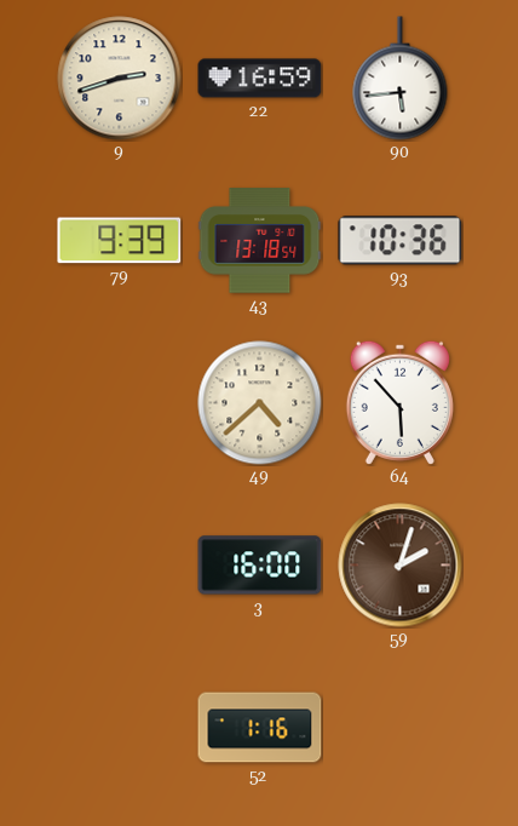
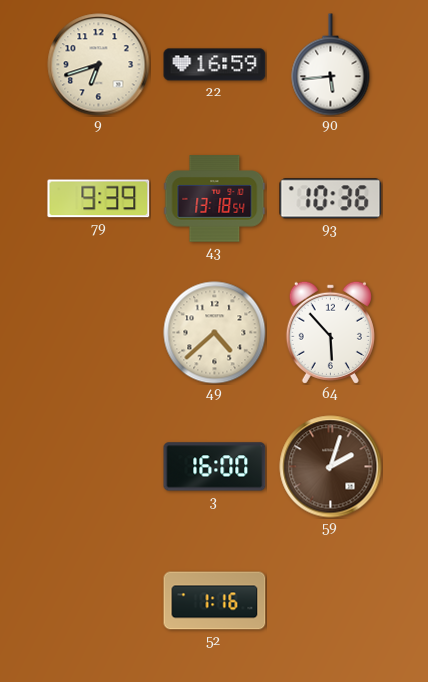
9: 2:42 -> 6:42
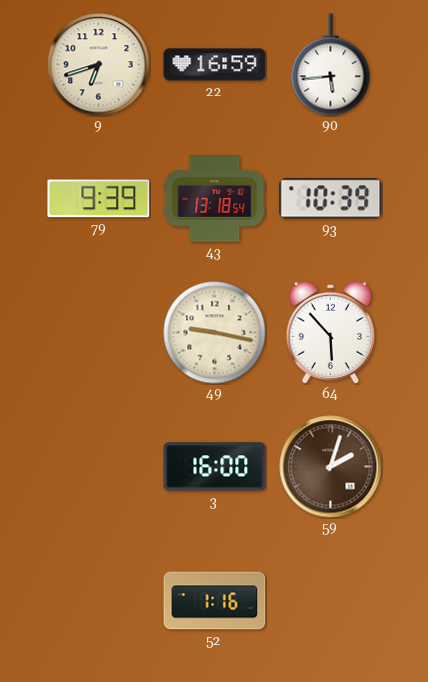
93: 10:36 -> 10:39
49: 4:38 -> 9:17
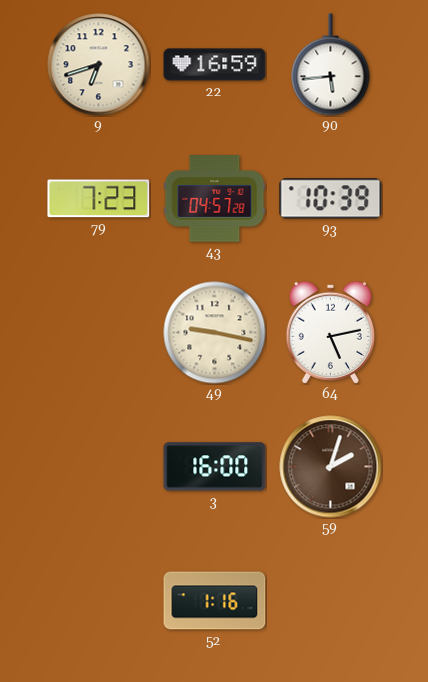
79: 9:39 -> 7:23
43: 13:18 -> 04:57
64: 5:53 -> 5:13
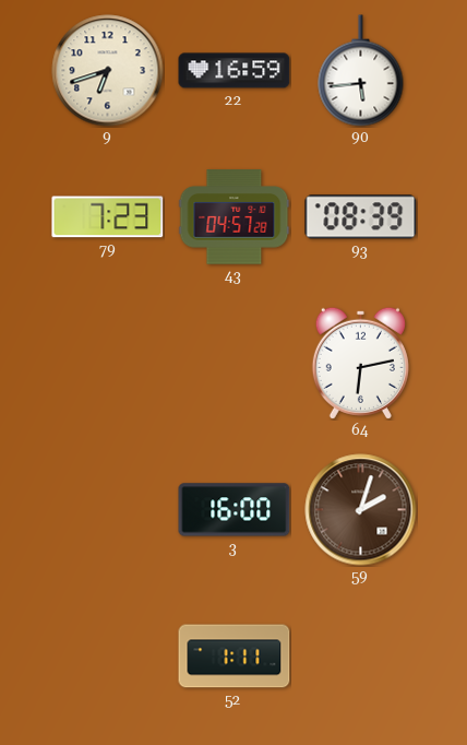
93: 10:39 -> 08:39
49: 9:17 -> none
64: 5:13 -> 6:13
52: 1:16 -> 1:11
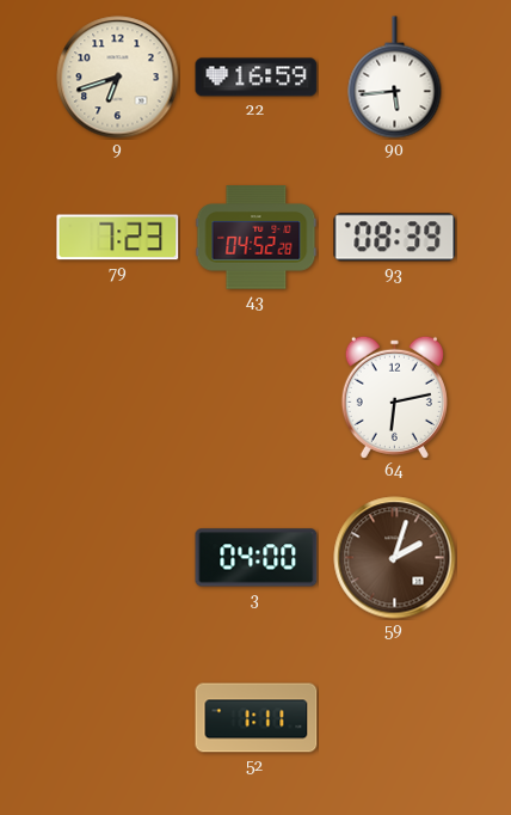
43: 04:57 -> 04:52
3: 16:00 -> 04:00
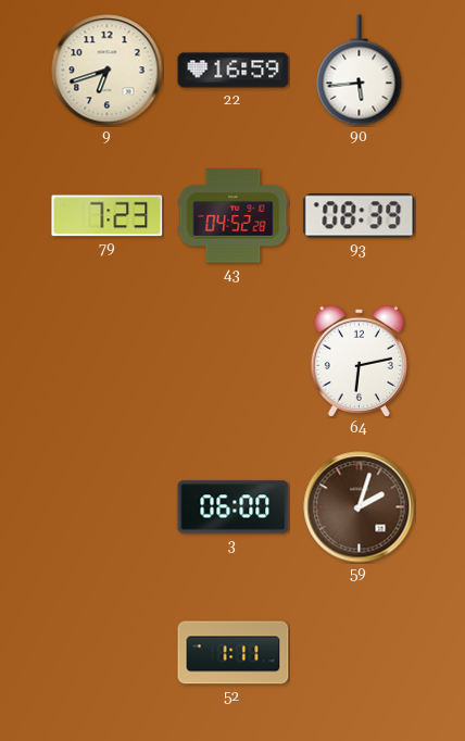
3: 04:00 -> 06:00
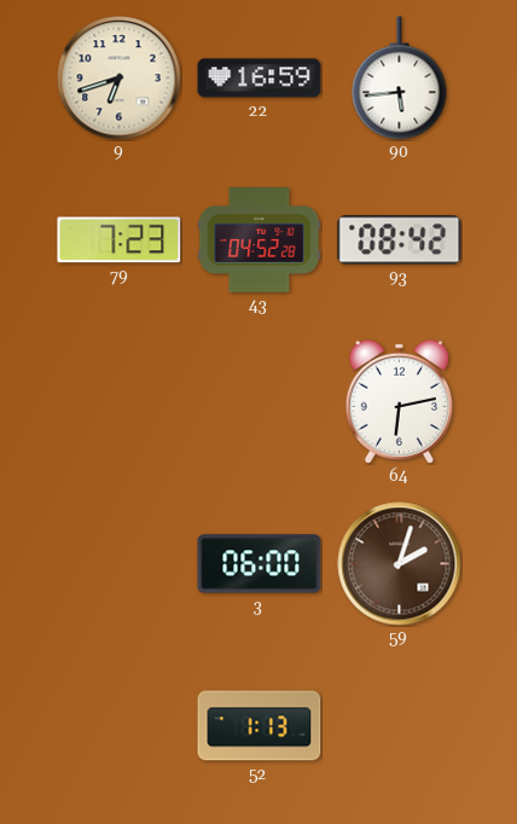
93: 08:39 -> 08:42
52: 1:11 -> 1:13
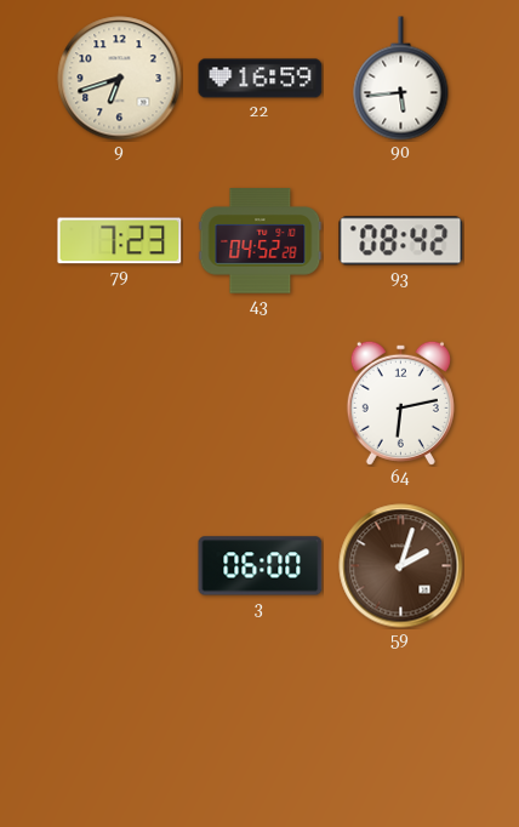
52: 1:13 -> none
